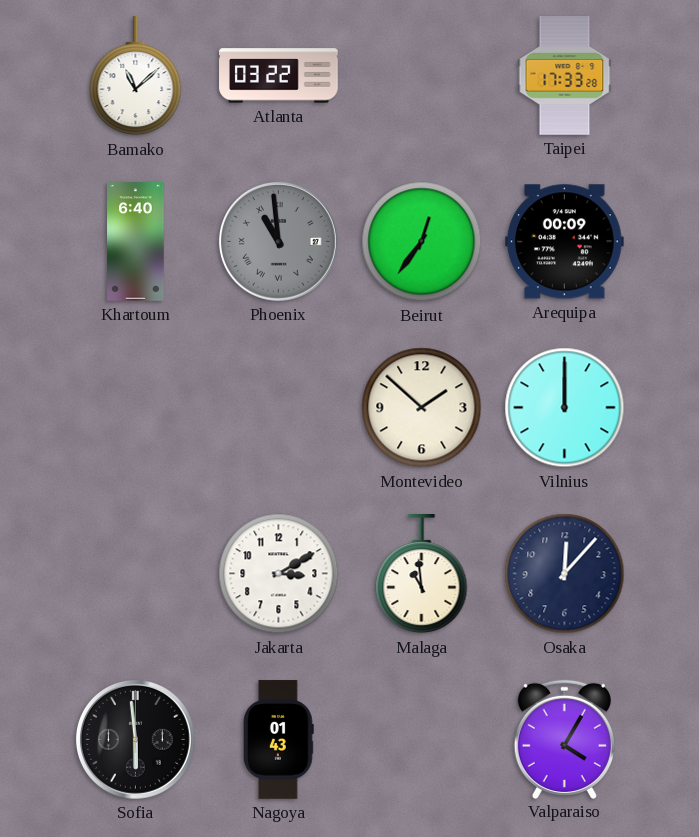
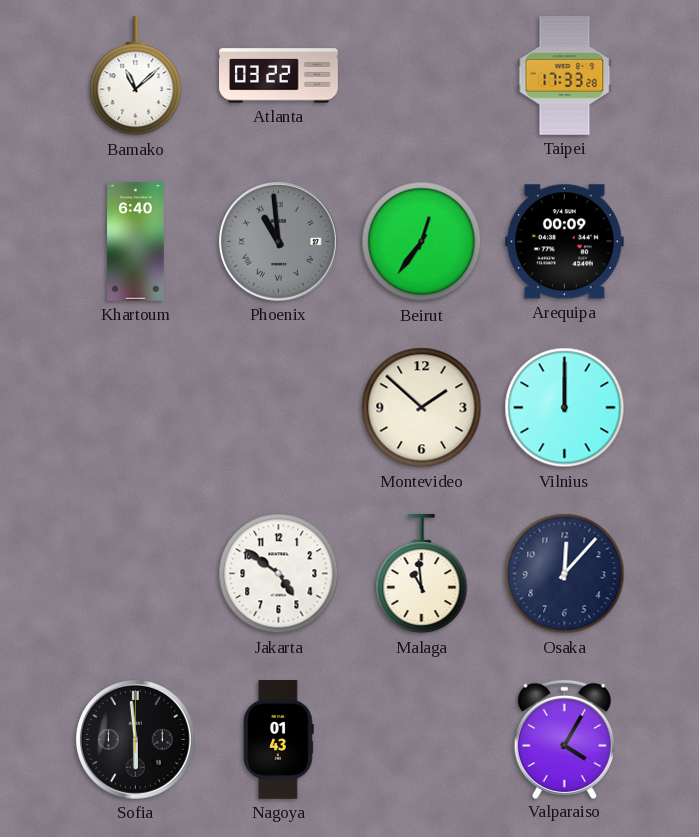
Jakarta: 3:10 -> 4:51
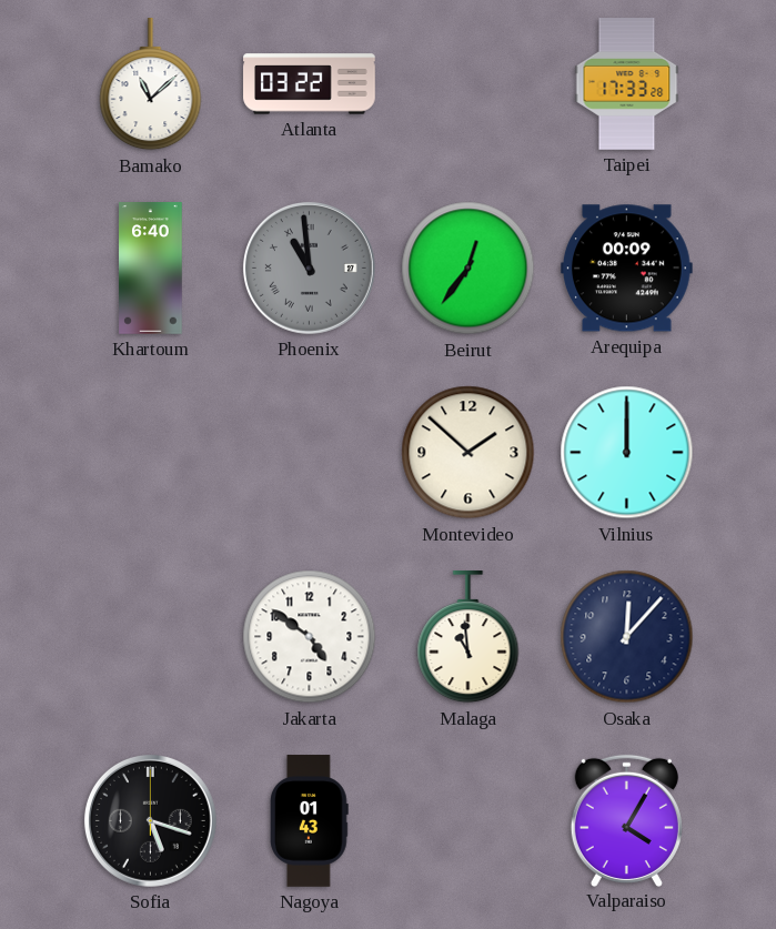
Sofia: 5:59 -> 5:18
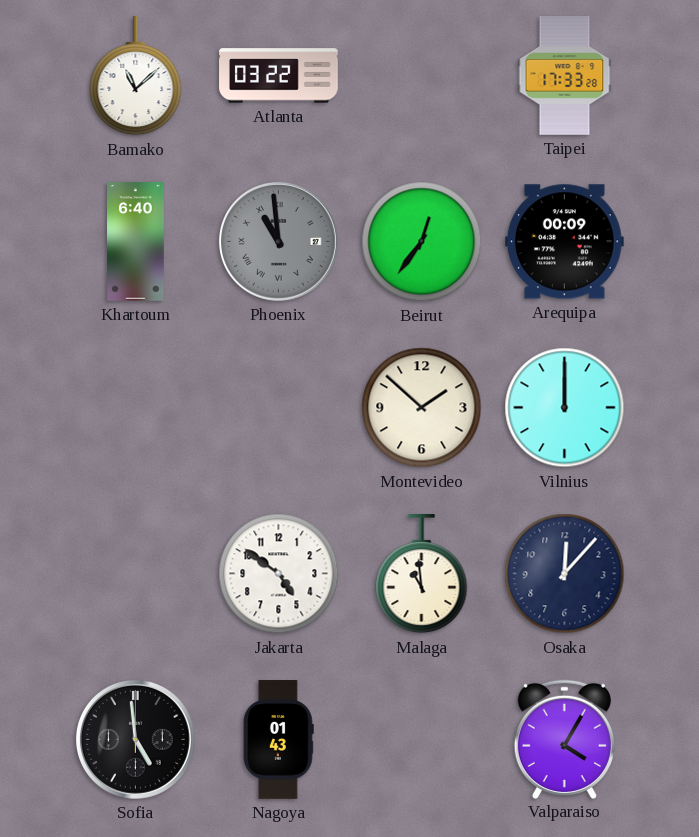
Sofia: 5:18 -> 4:59
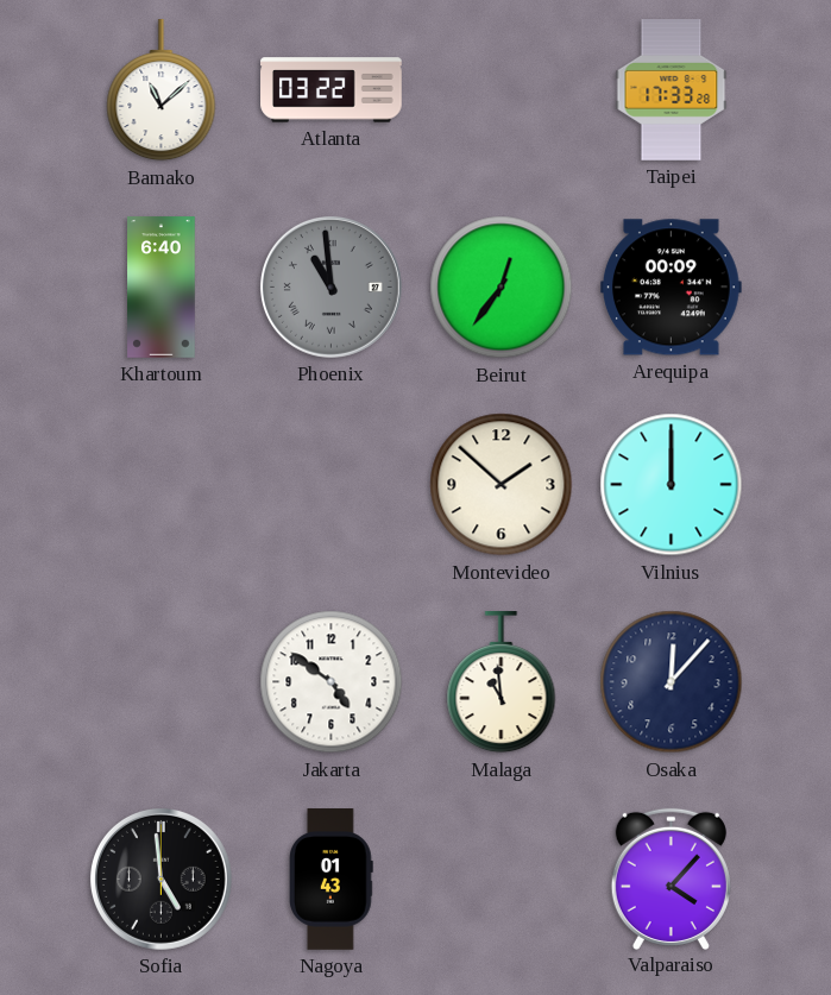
Valparaiso: 4:05 -> 4:07
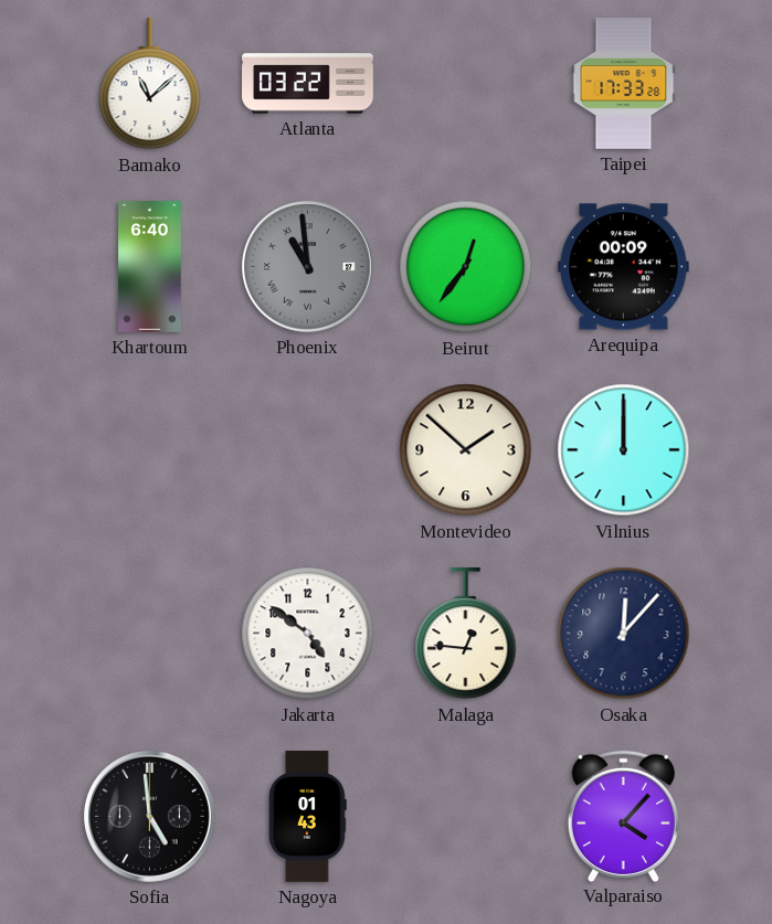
Malaga: 10:59 -> 12:46
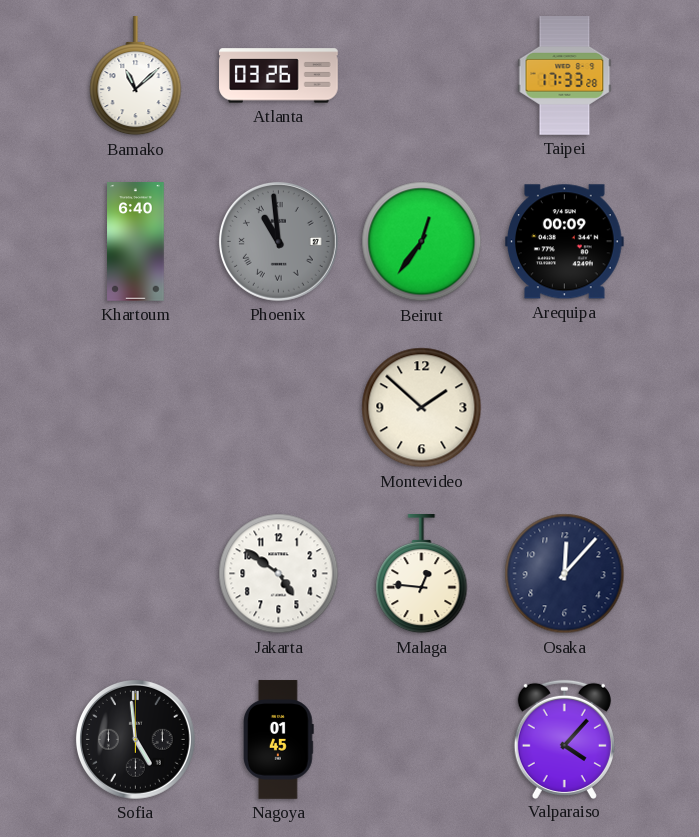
Atlanta: 03:22 -> 03:26
Vilnius: 12:00 -> none
Nagoya: 01:43 -> 01:45
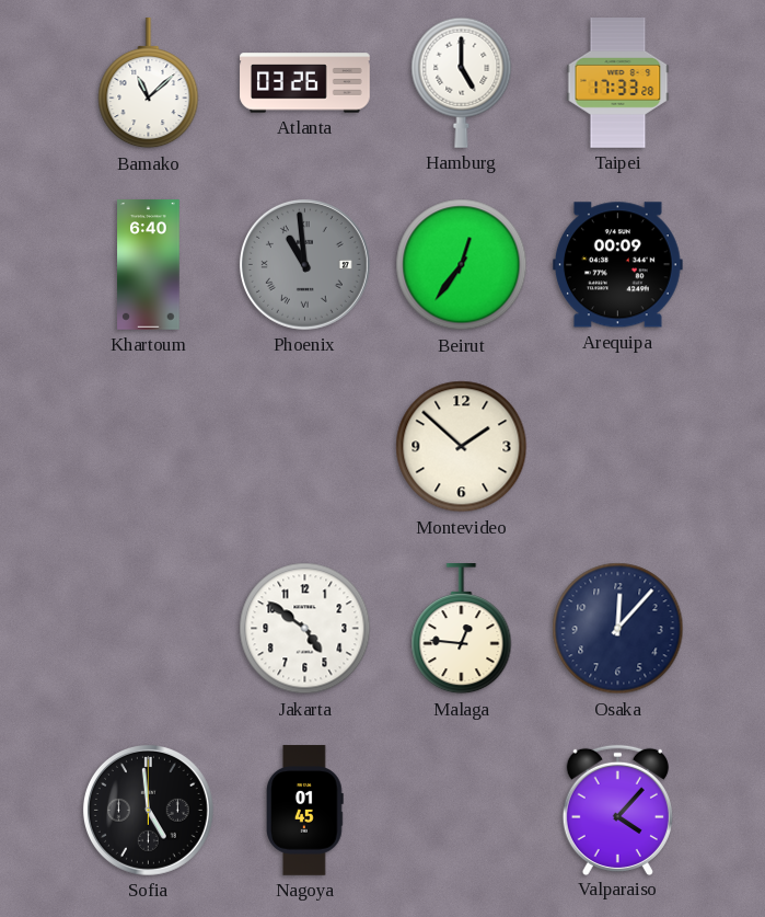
Hamburg: none -> 5:00
